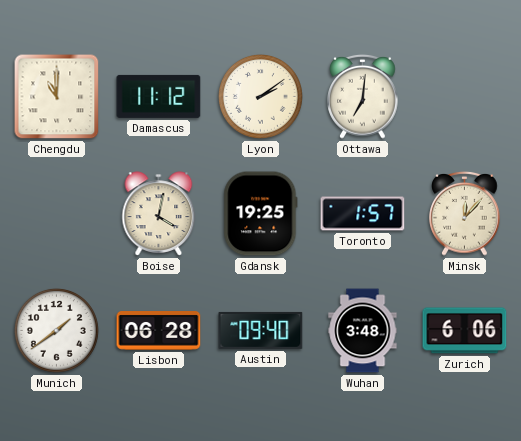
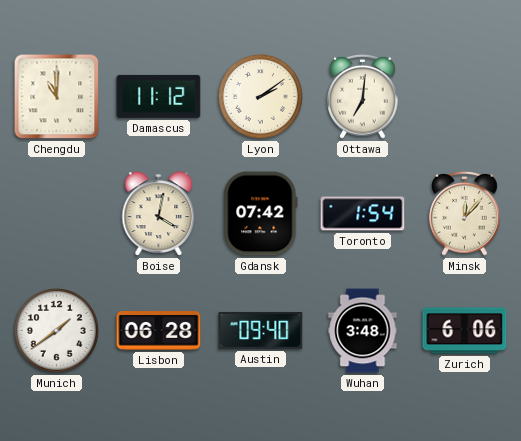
Gdansk: 19:25 -> 07:42
Toronto: 1:57 -> 1:54
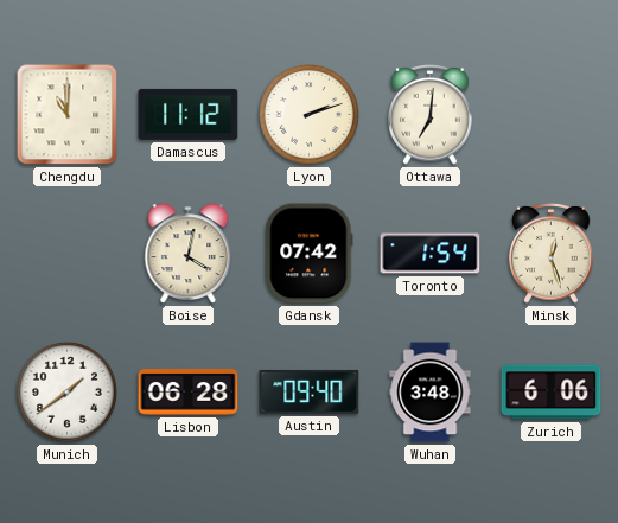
Lyon: 2:09 -> 2:12
Minsk: 12:07 -> 12:27
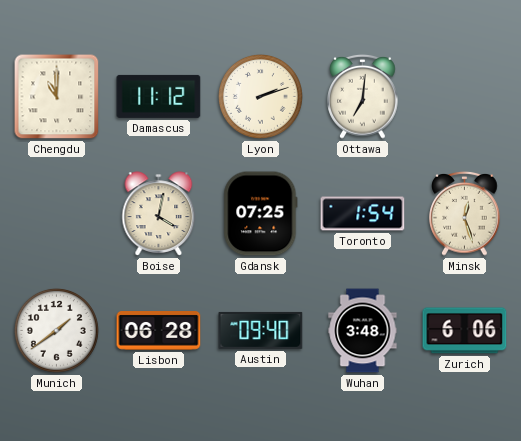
Gdansk: 07:42 -> 07:25
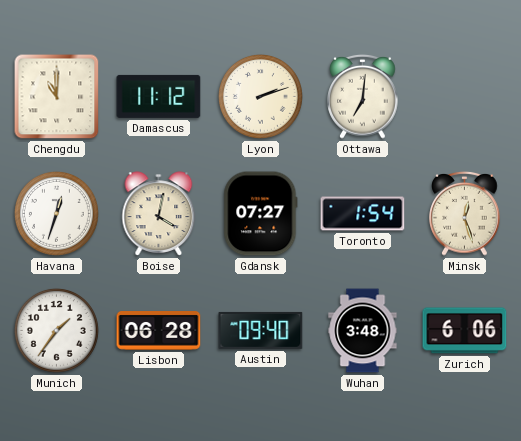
Havana: none -> 12:33
Gdansk: 07:25 -> 07:27
Munich: 1:39 -> 1:36
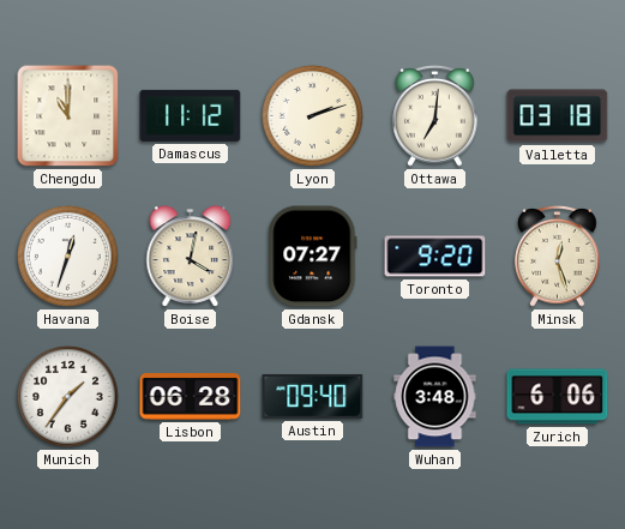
Valletta: none -> 03:18
Toronto: 1:54 -> 9:20
